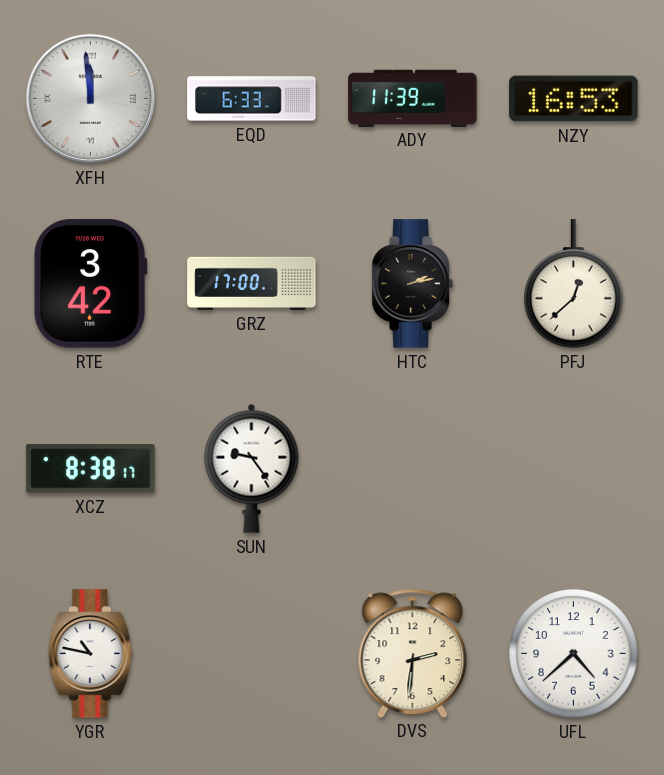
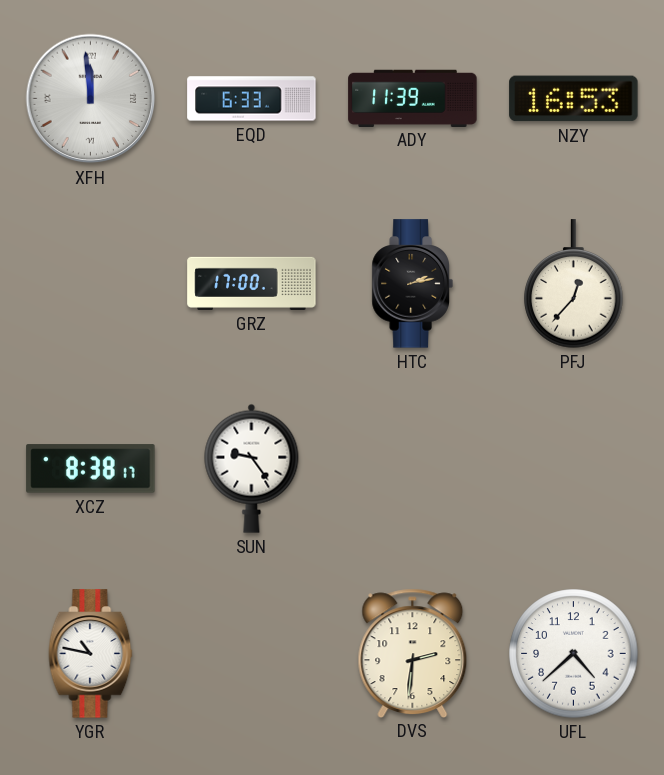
RTE: 3:42 -> none
PFJ: 12:38 -> 12:37
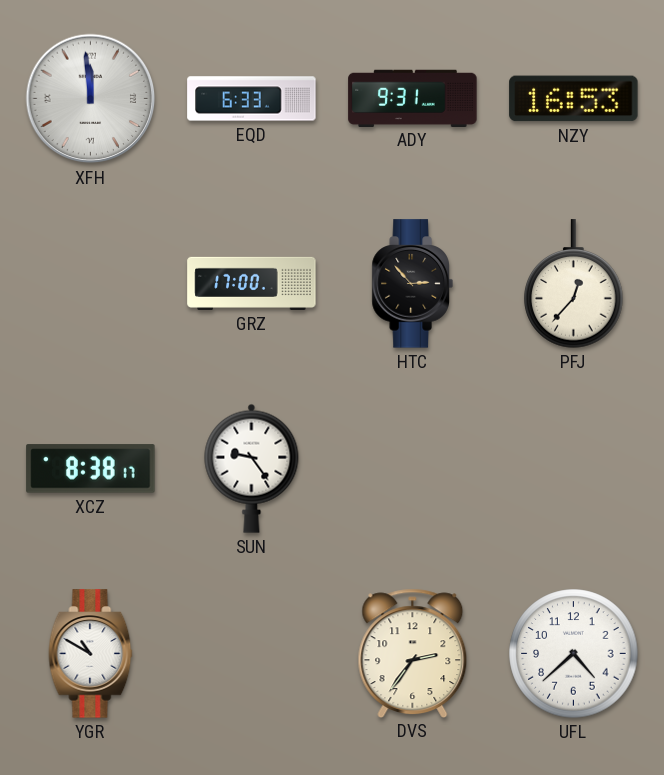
ADY: 11:39 -> 9:31
HTC: 2:13 -> 2:53
YGR: 10:47 -> 10:50
DVS: 2:31 -> 2:36
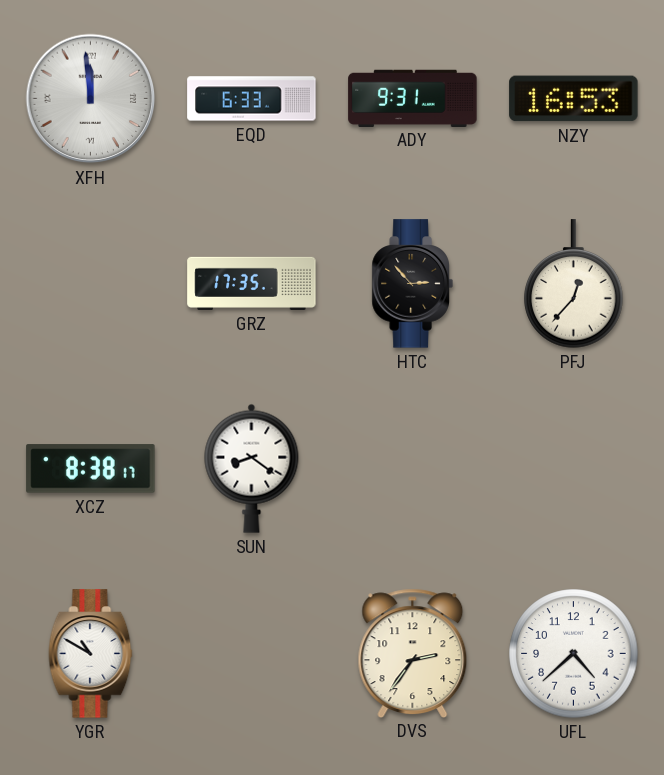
GRZ: 17:00 -> 17:35
SUN: 9:24 -> 8:21
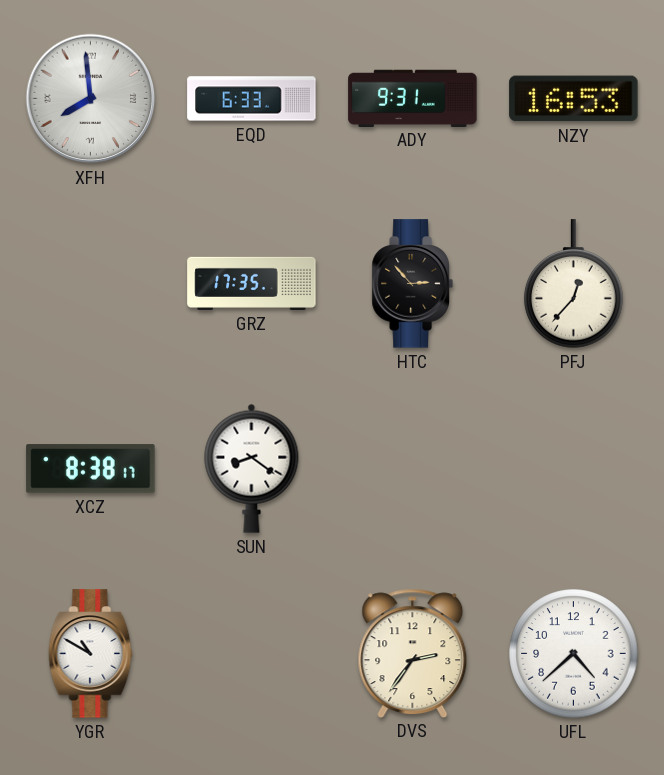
XFH: 11:59 -> 7:59
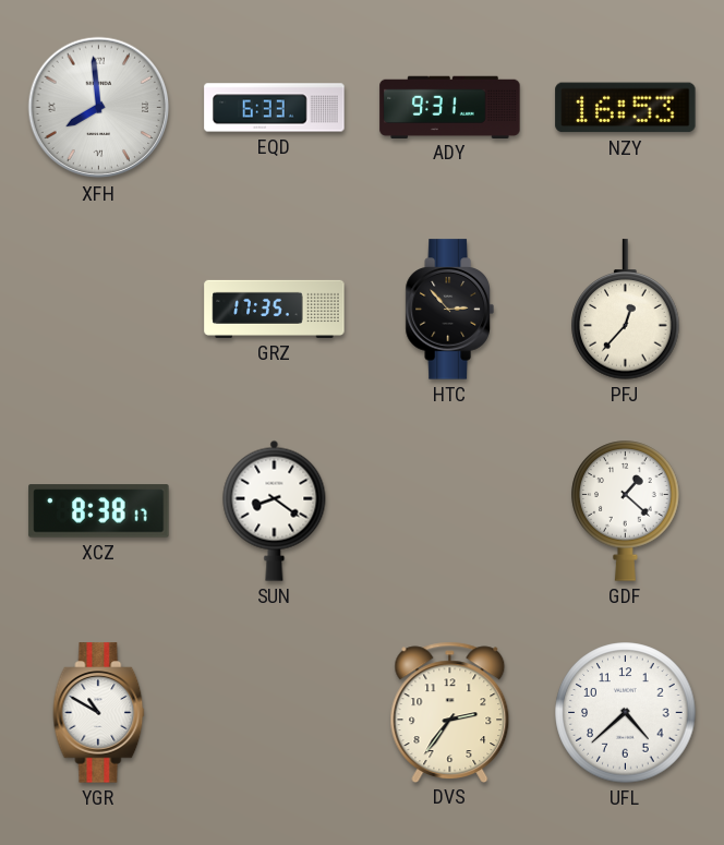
GDF: none -> 1:22
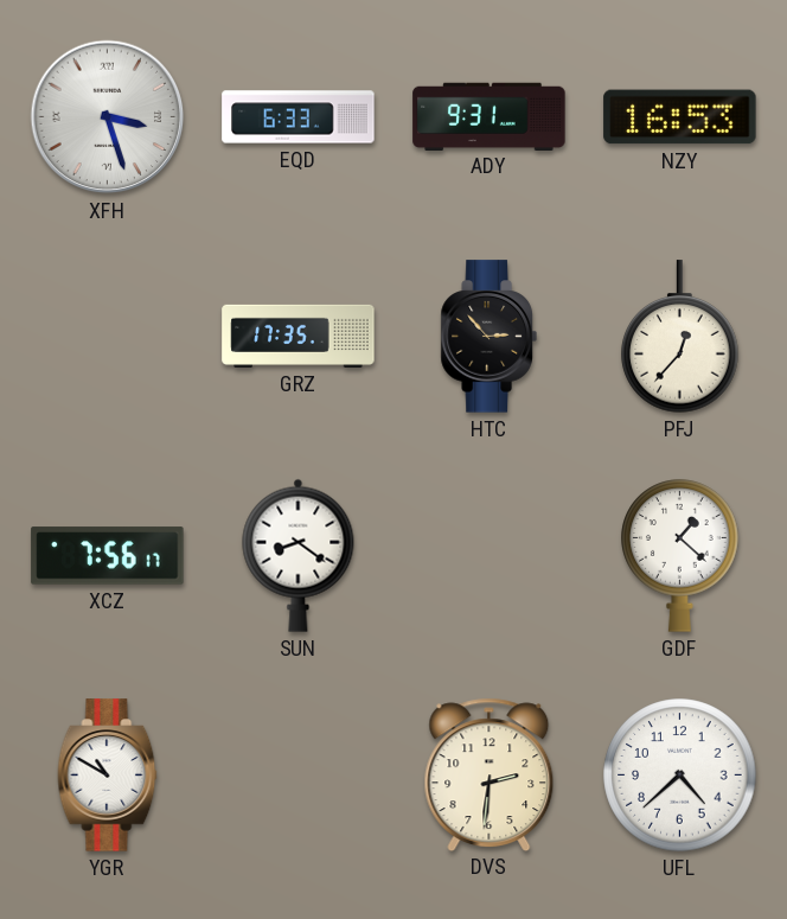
XFH: 7:59 -> 3:27
XCZ: 8:38 -> 7:56
DVS: 2:36 -> 2:31
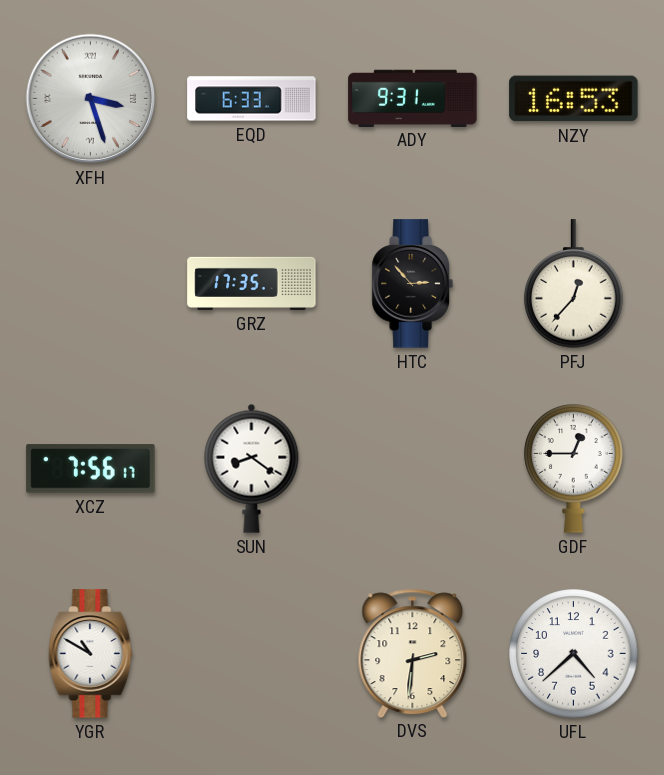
GDF: 1:22 -> 12:45
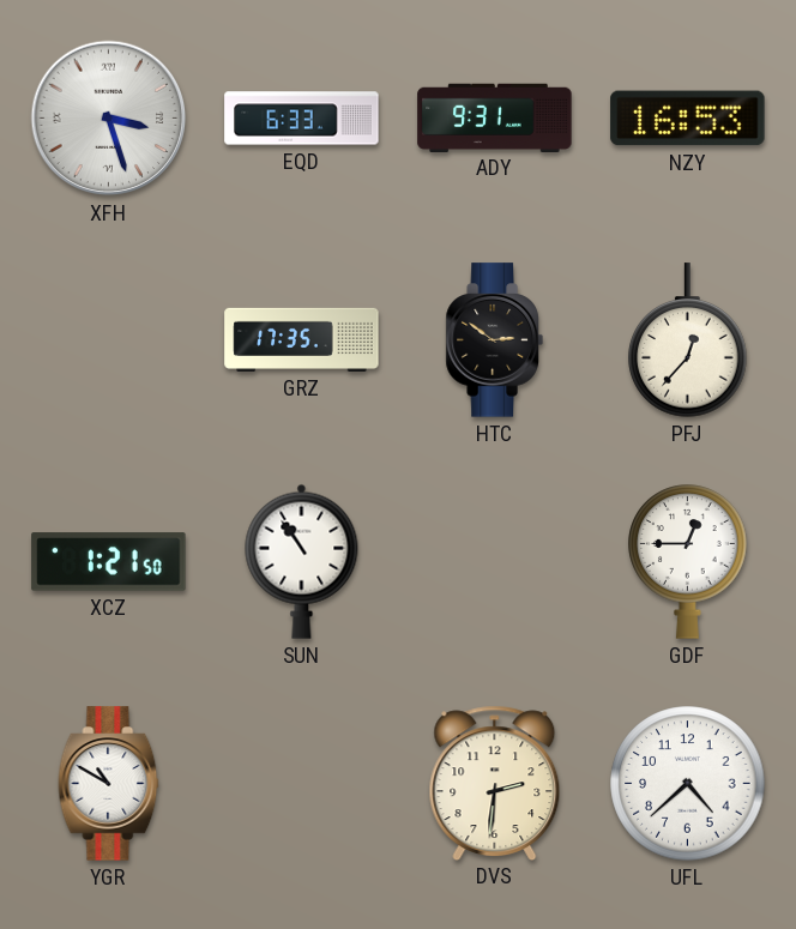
HTC: 2:53 -> 2:51
XCZ: 7:56 -> 1:21
SUN: 8:21 -> 10:54
